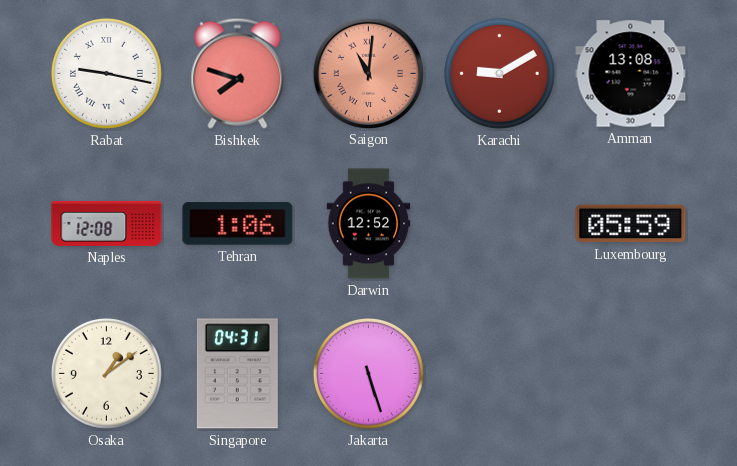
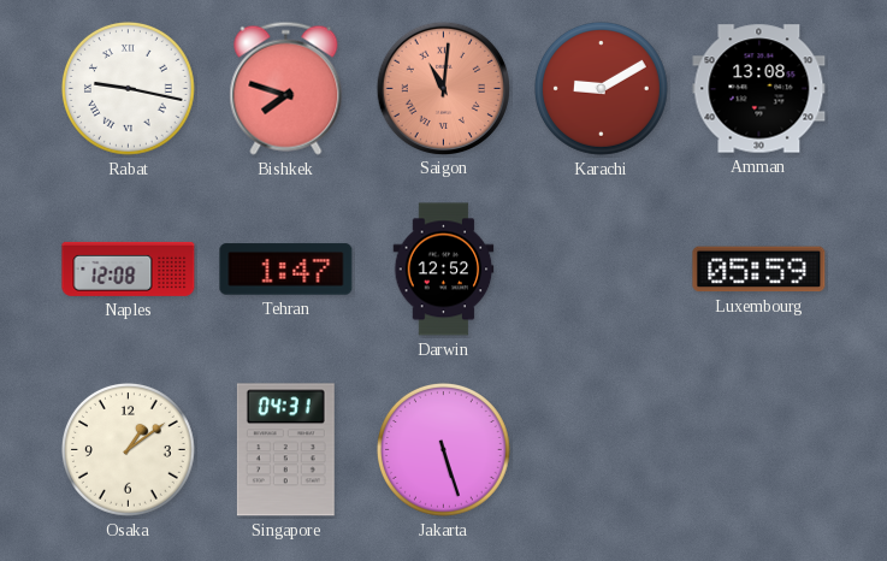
Tehran: 1:06 -> 1:47
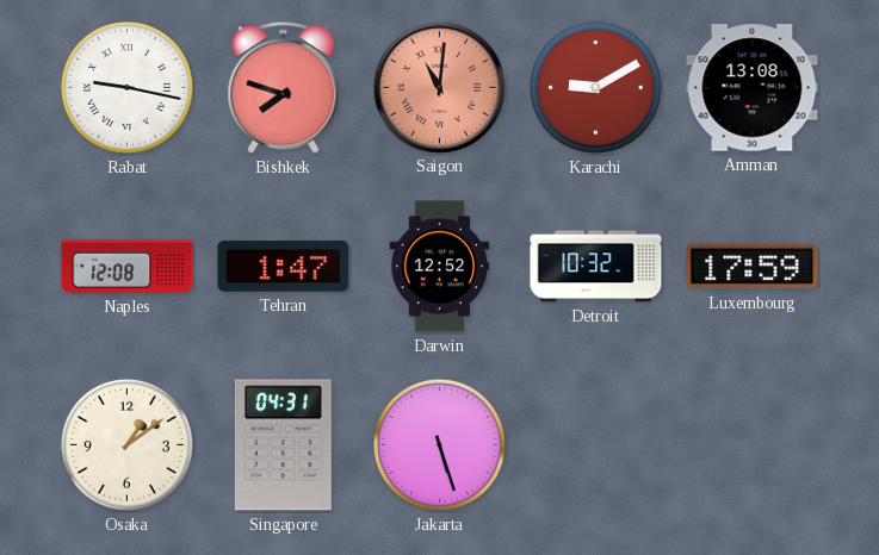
Detroit: none -> 10:32
Luxembourg: 05:59 -> 17:59
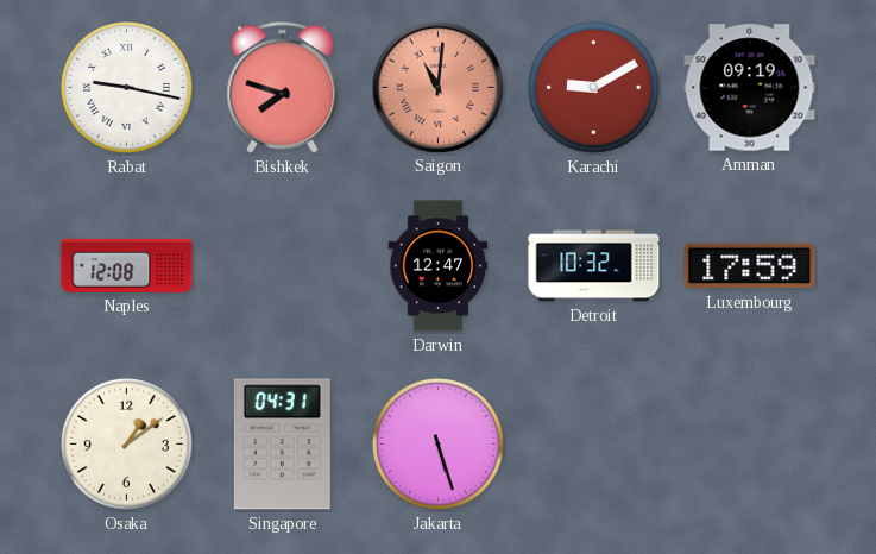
Amman: 13:08 -> 09:19
Tehran: 1:47 -> none
Darwin: 12:52 -> 12:47
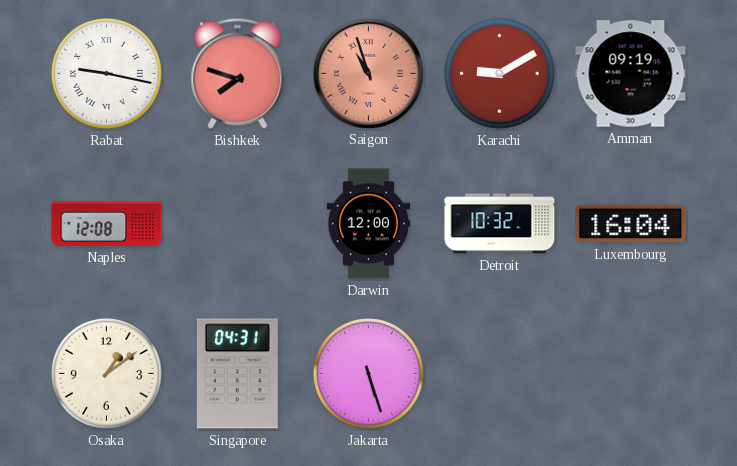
Saigon: 11:01 -> 10:57
Darwin: 12:47 -> 12:00
Luxembourg: 17:59 -> 16:04
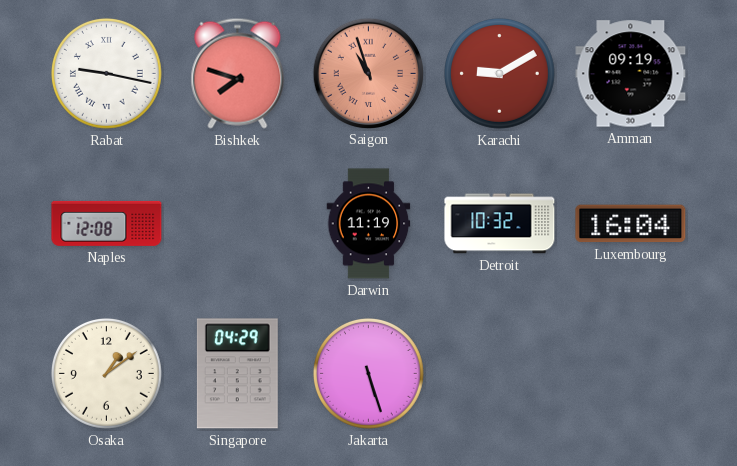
Darwin: 12:00 -> 11:19
Singapore: 04:31 -> 04:29
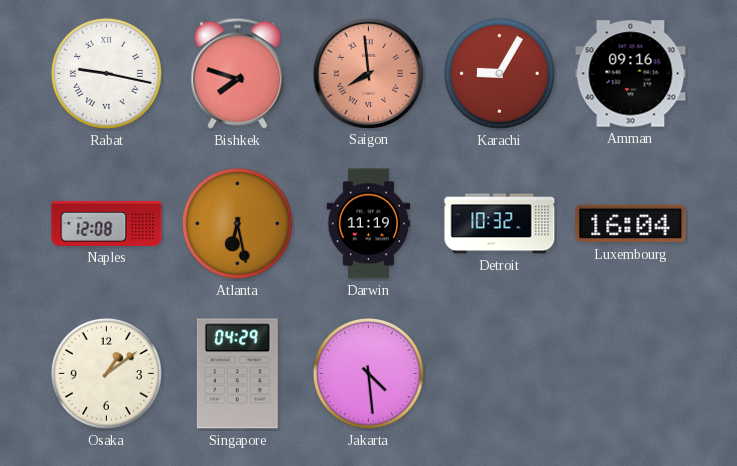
Saigon: 10:57 -> 7:59
Karachi: 9:10 -> 9:05
Amman: 09:19 -> 09:16
Atlanta: none -> 6:28
Jakarta: 5:27 -> 4:29
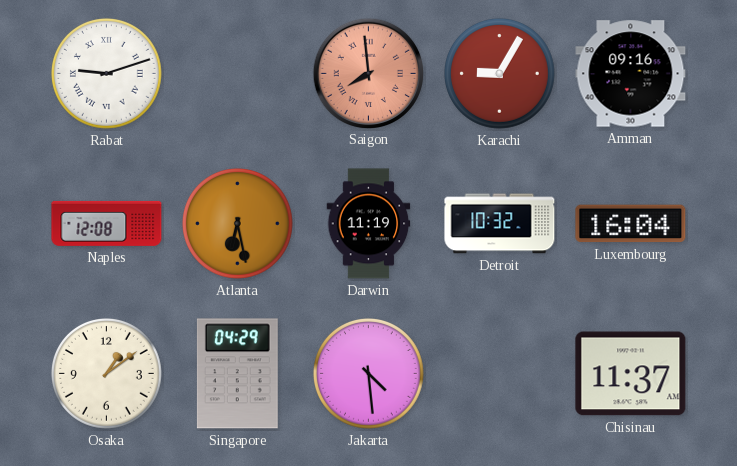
Rabat: 9:17 -> 9:12
Bishkek: 7:48 -> none
Chisinau: none -> 11:37
